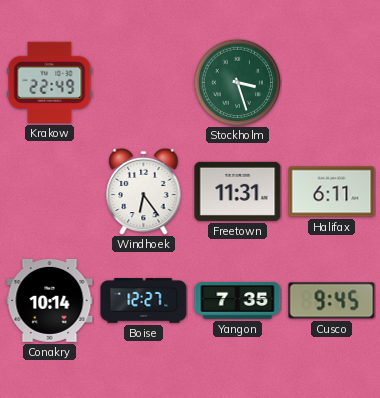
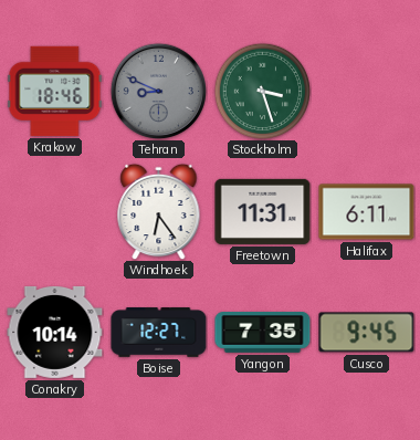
Krakow: 22:49 -> 18:46
Tehran: none -> 8:49
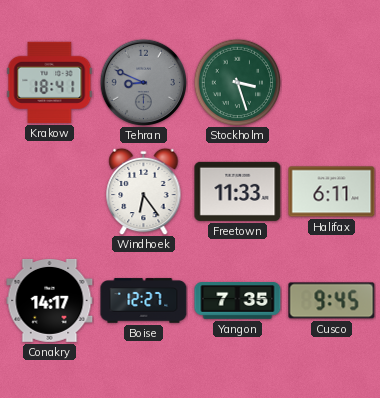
Krakow: 18:46 -> 18:41
Freetown: 11:31 -> 11:33
Conakry: 10:14 -> 14:17
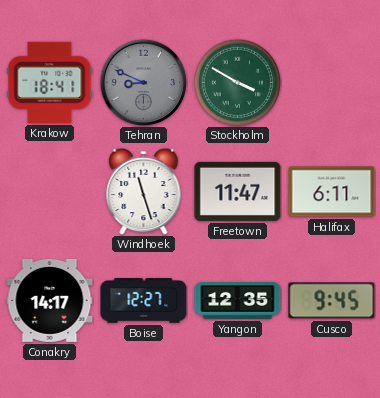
Stockholm: 3:27 -> 3:50
Windhoek: 6:24 -> 11:27
Freetown: 11:33 -> 11:47
Yangon: 7:35 -> 12:35
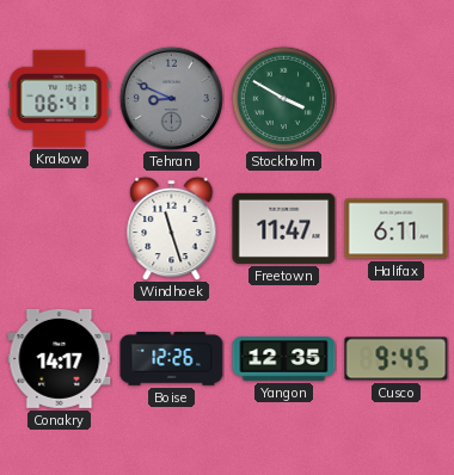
Krakow: 18:41 -> 06:41
Boise: 12:27 -> 12:26
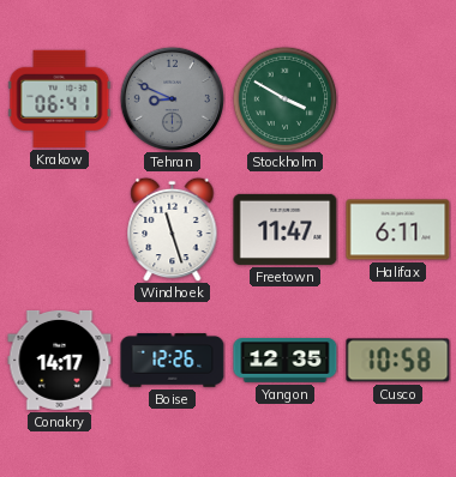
Cusco: 9:45 -> 10:58
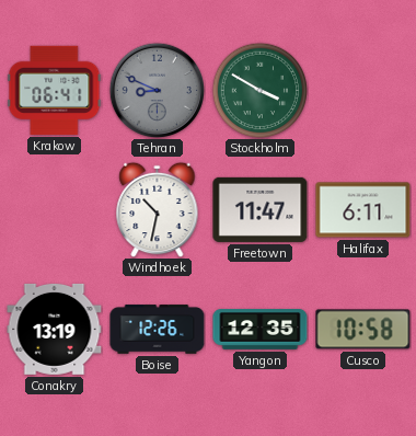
Windhoek: 11:27 -> 10:32
Conakry: 14:17 -> 13:19
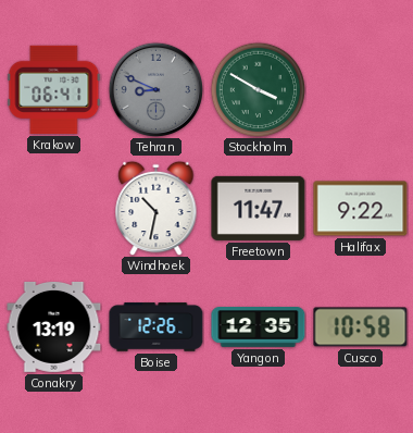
Halifax: 6:11 -> 9:22
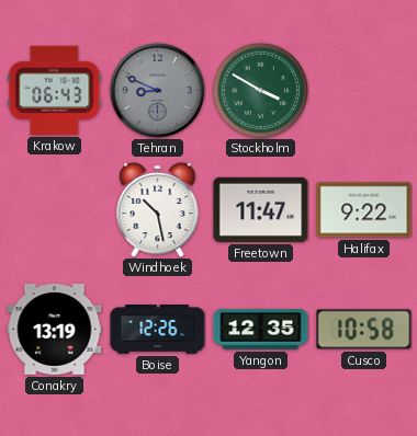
Krakow: 06:41 -> 06:43
Windhoek: 10:32 -> 10:28
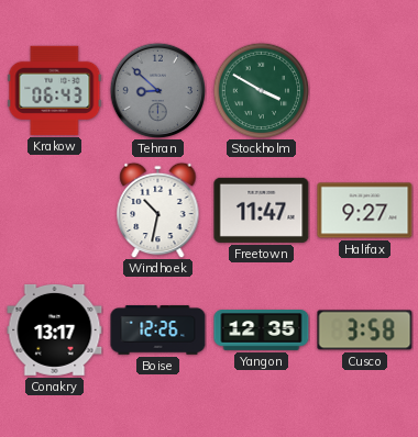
Tehran: 8:49 -> 8:52
Windhoek: 10:28 -> 10:32
Halifax: 9:22 -> 9:27
Conakry: 13:19 -> 13:17
Cusco: 10:58 -> 3:58
